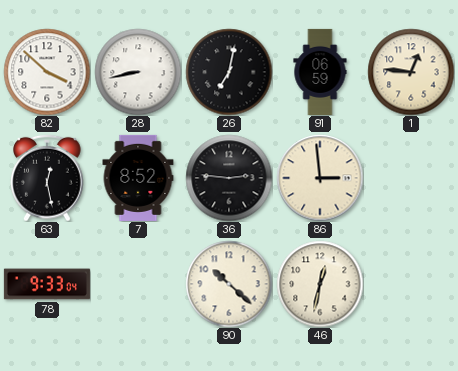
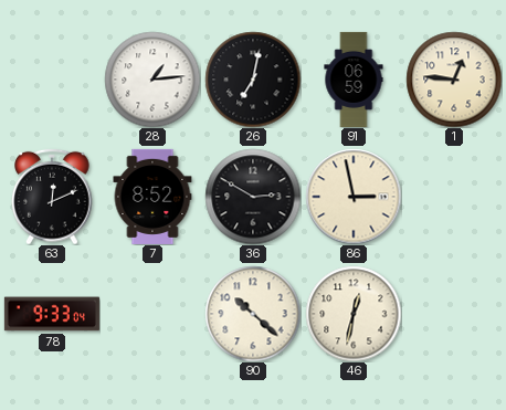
82: 3:52 -> none
28: 8:43 -> 1:14
63: 12:28 -> 12:11
36: 2:46 -> 2:50
86: 2:59 -> 2:58
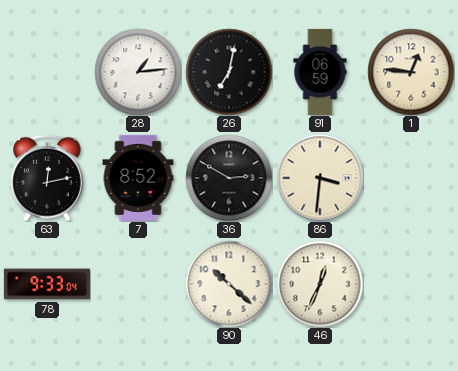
63: 12:11 -> 12:13
86: 2:58 -> 3:31
46: 12:32 -> 12:34
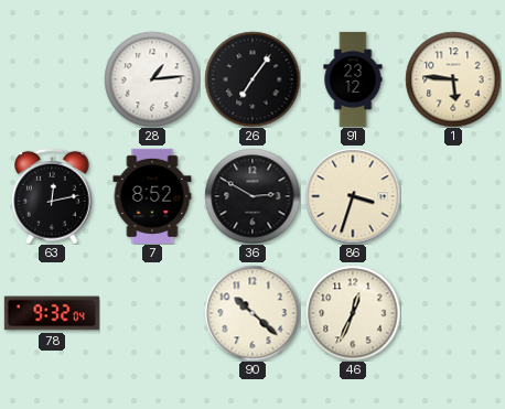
26: 7:02 -> 7:06
91: 06:59 -> 23:12
1: 12:46 -> 5:46
86: 3:31 -> 3:33
78: 9:33 -> 9:32
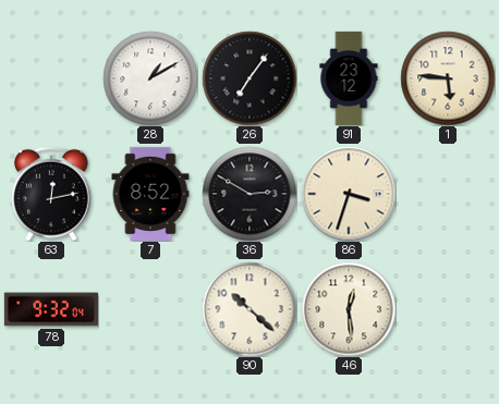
28: 1:14 -> 1:10
46: 12:34 -> 12:29
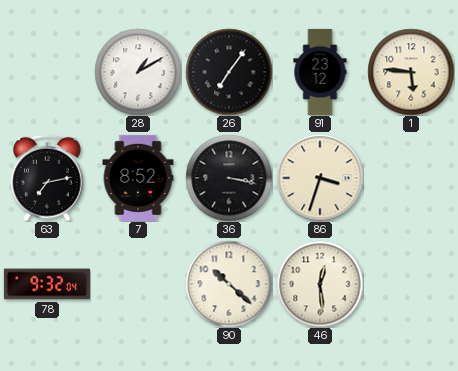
63: 12:13 -> 7:13
36: 2:50 -> 3:17
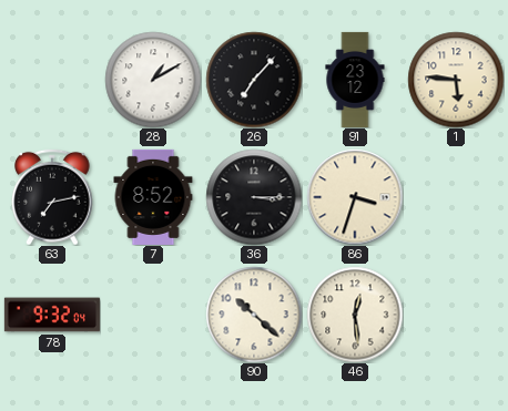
26: 7:06 -> 7:07
36: 3:17 -> 3:15
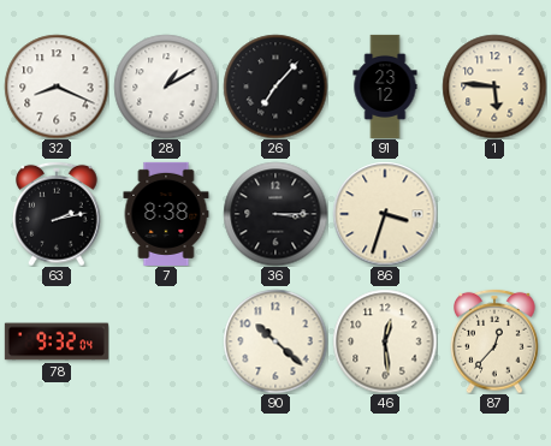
32: none -> 8:19
63: 7:13 -> 2:13
7: 8:52 -> 8:38
87: none -> 12:37
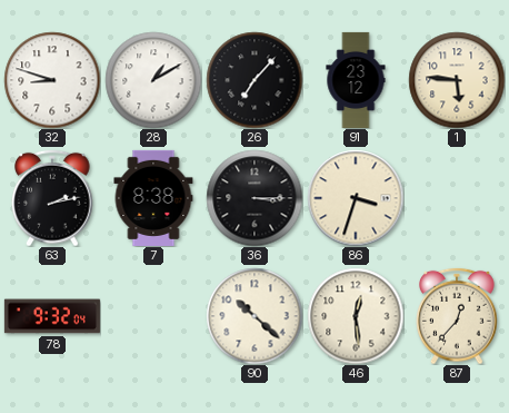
32: 8:19 -> 8:48
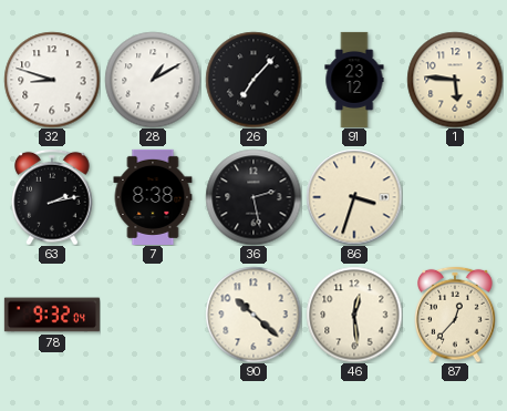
36: 3:15 -> 2:28
